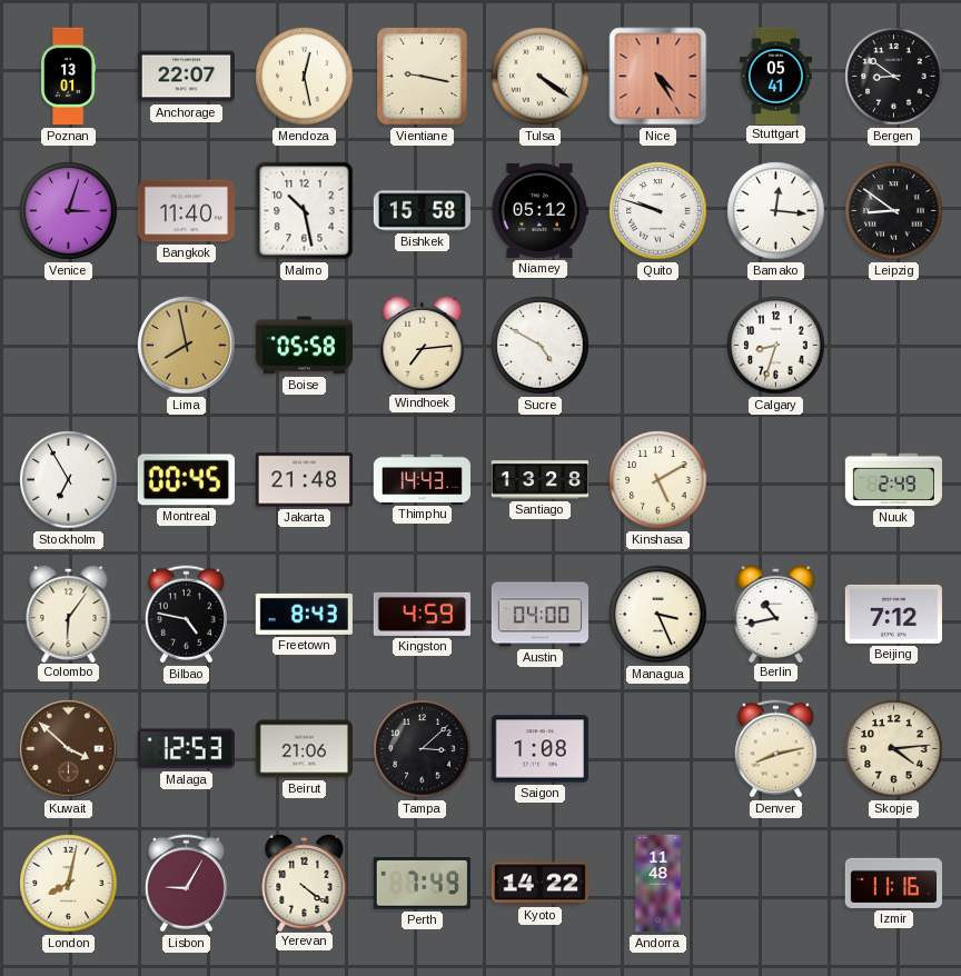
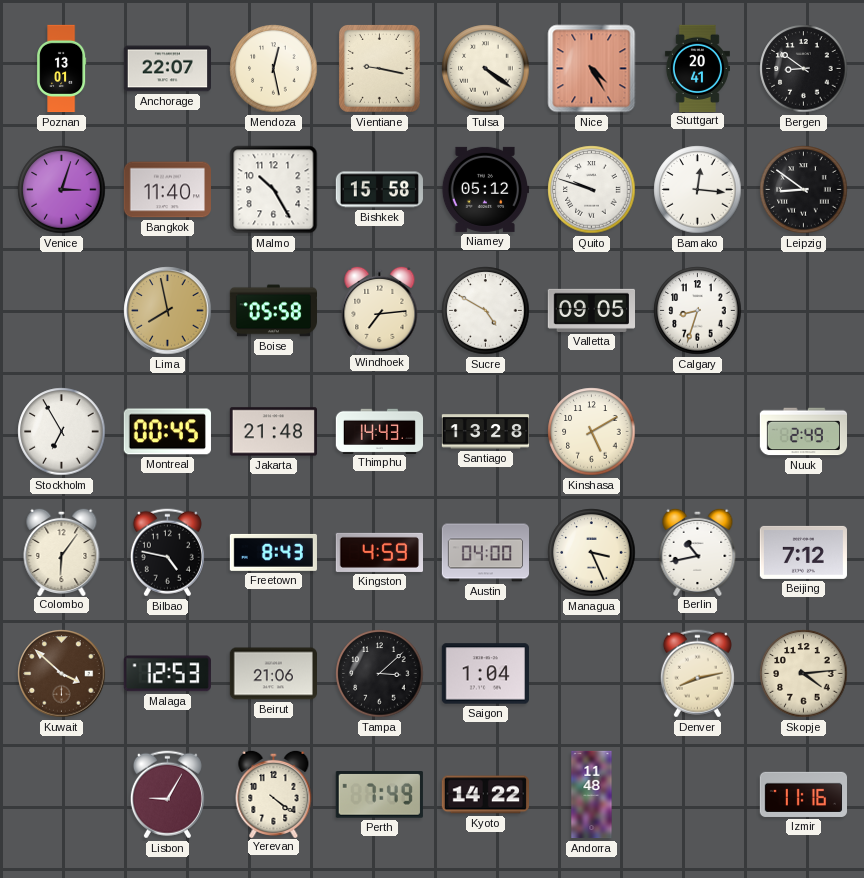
Stuttgart: 05:41 -> 20:41
Malmo: 10:28 -> 10:25
Valletta: none -> 09:05
Saigon: 1:08 -> 1:04
London: 8:02 -> none
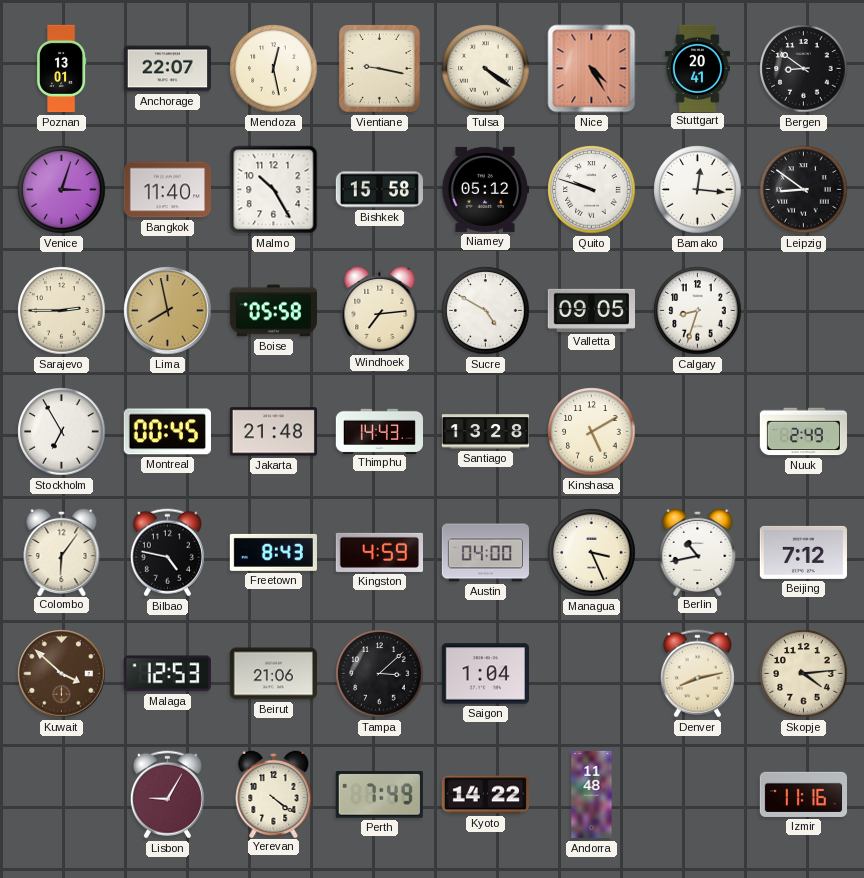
Sarajevo: none -> 2:45
